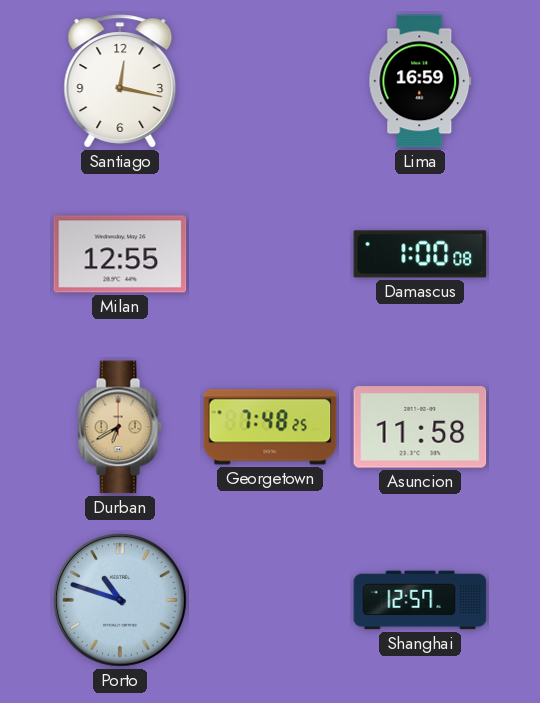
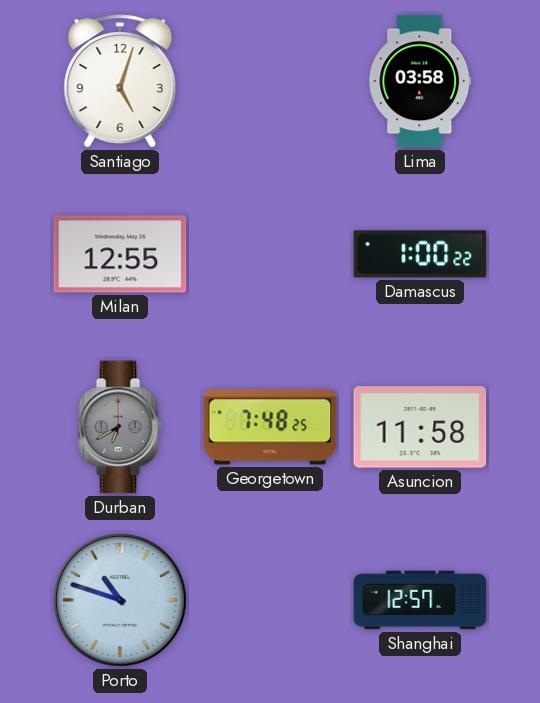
Santiago: 12:17 -> 5:03
Lima: 16:59 -> 03:58
Damascus: 1:00:08 -> 1:00:22
Durban dial: champagne -> grey
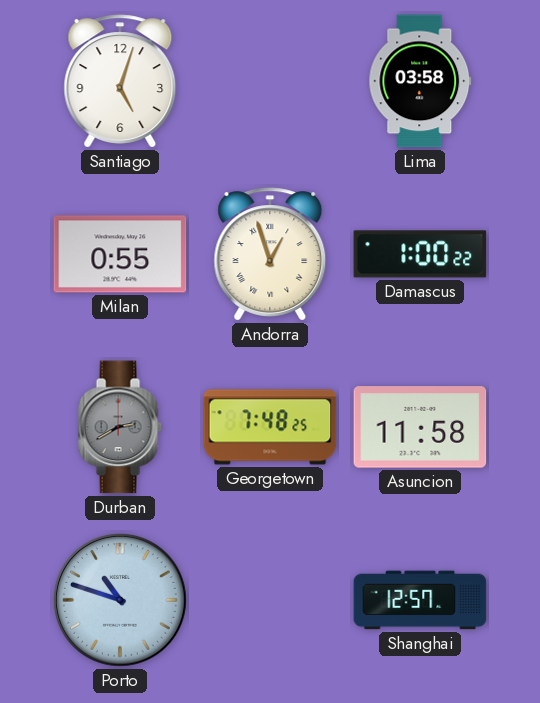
Milan: 12:55 -> 0:55
Andorra: none -> 12:57
Durban: 6:40 -> 2:40
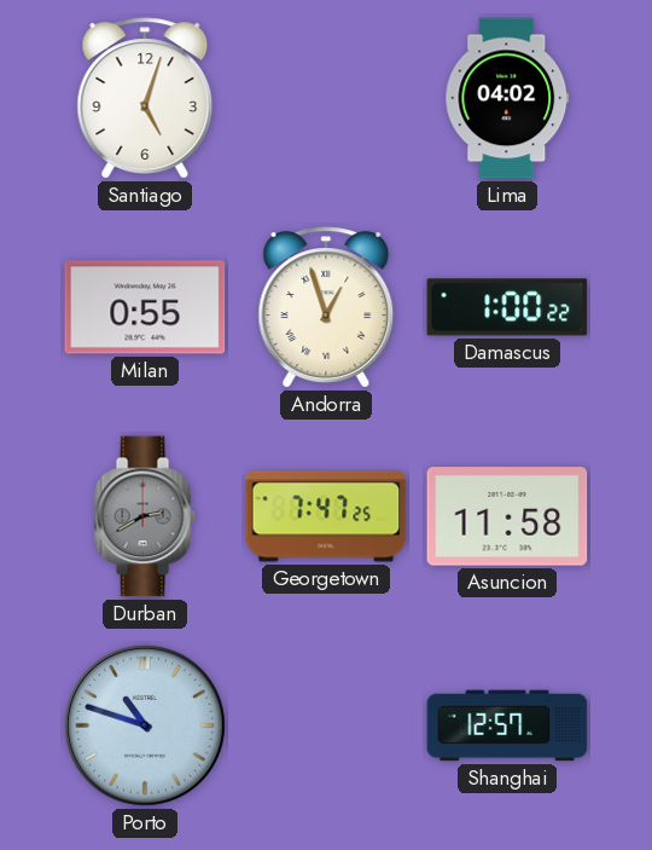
Lima: 03:58 -> 04:02
Georgetown: 7:48 -> 7:47
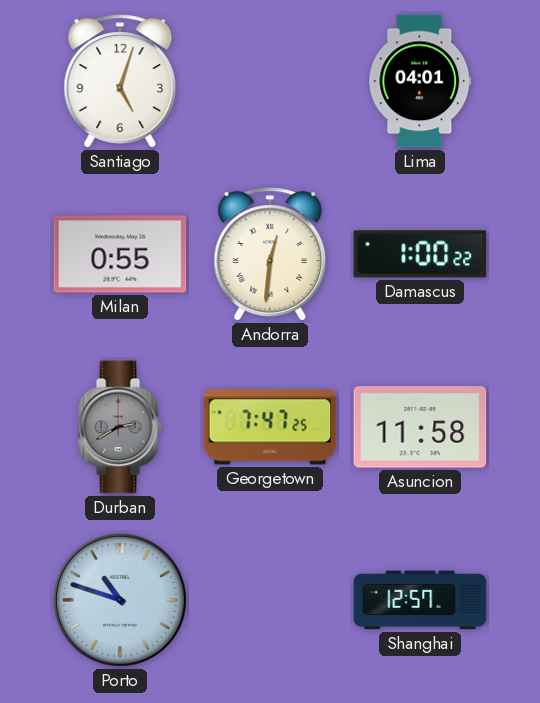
Lima: 04:02 -> 04:01
Andorra: 12:57 -> 12:31
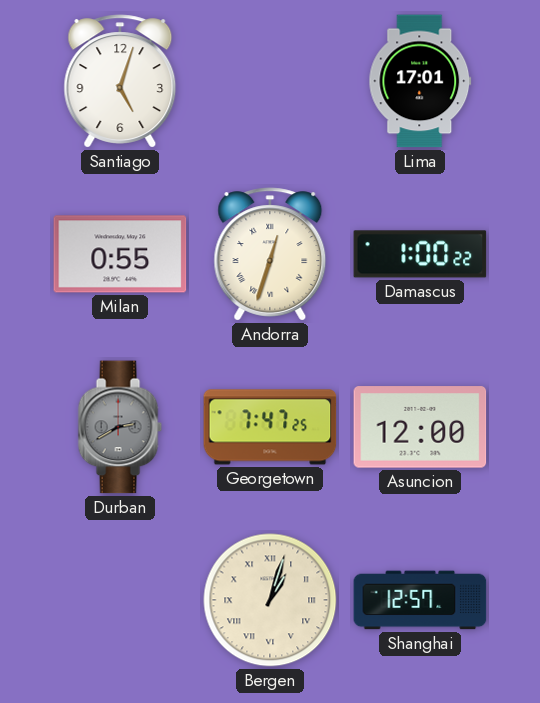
Lima: 04:01 -> 17:01
Andorra: 12:31 -> 12:33
Asuncion: 11:58 -> 12:00
Porto: 10:48 -> none
Bergen: none -> 1:03
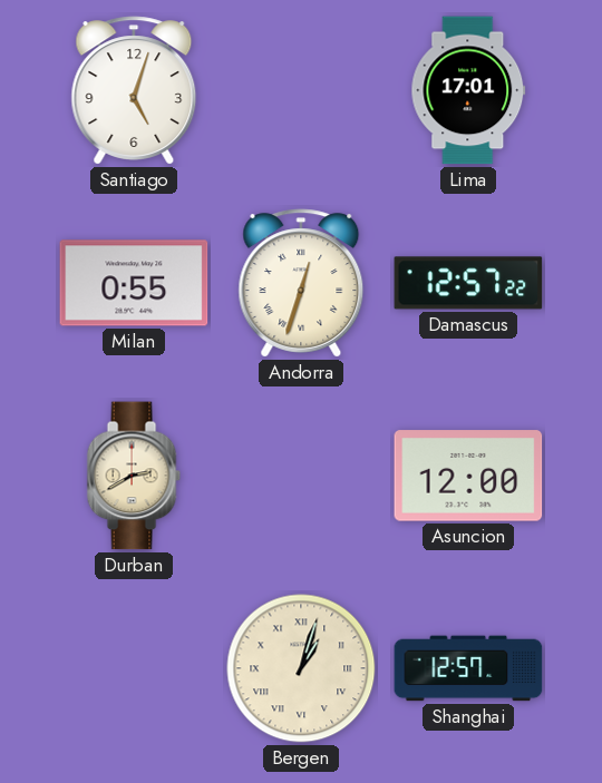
Damascus: 1:00 -> 12:57
Durban dial: grey -> cream
Georgetown: 7:47 -> none
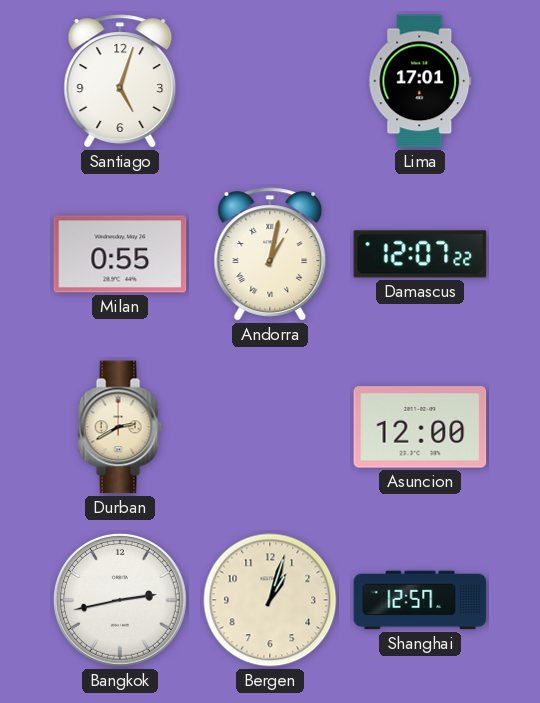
Andorra: 12:33 -> 1:02
Damascus: 12:57 -> 12:07
Bangkok: none -> 2:43
Bergen numerals: Roman -> Arabic
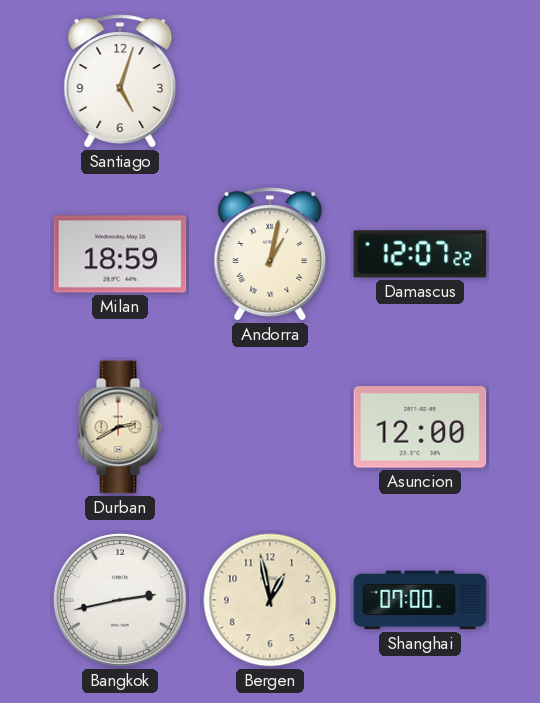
Lima: 17:01 -> none
Milan: 0:55 -> 18:59
Bergen: 1:03 -> 12:58
Shanghai: 12:57 -> 07:00
